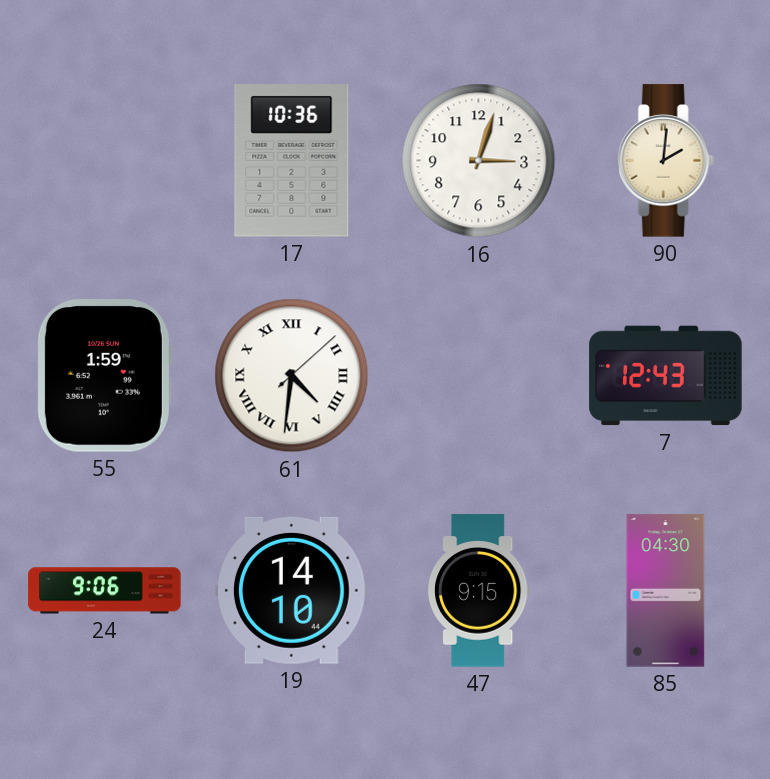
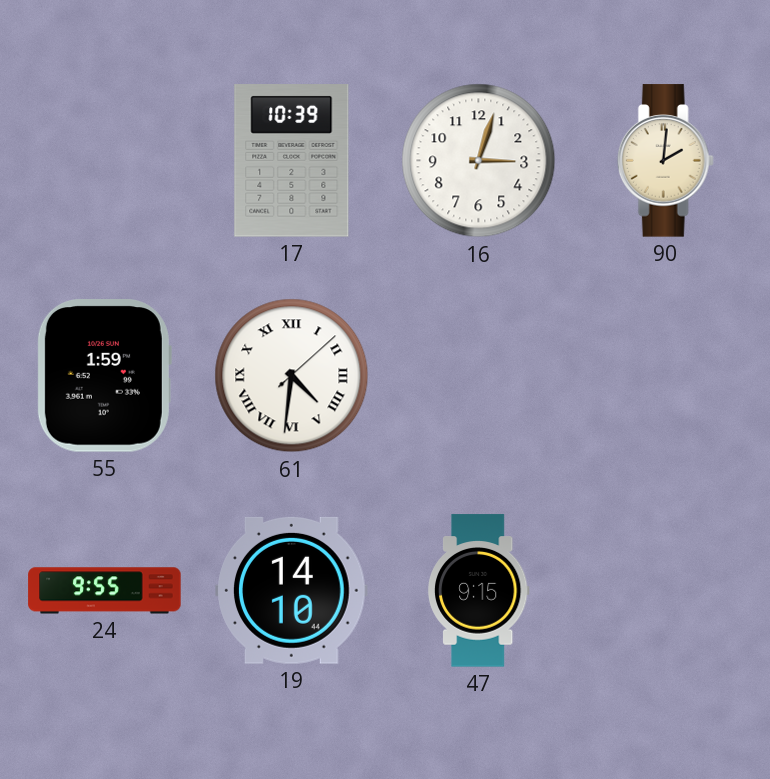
17: 10:36 -> 10:39
7: 12:43 -> none
24: 9:06 -> 9:55
85: 04:30 -> none
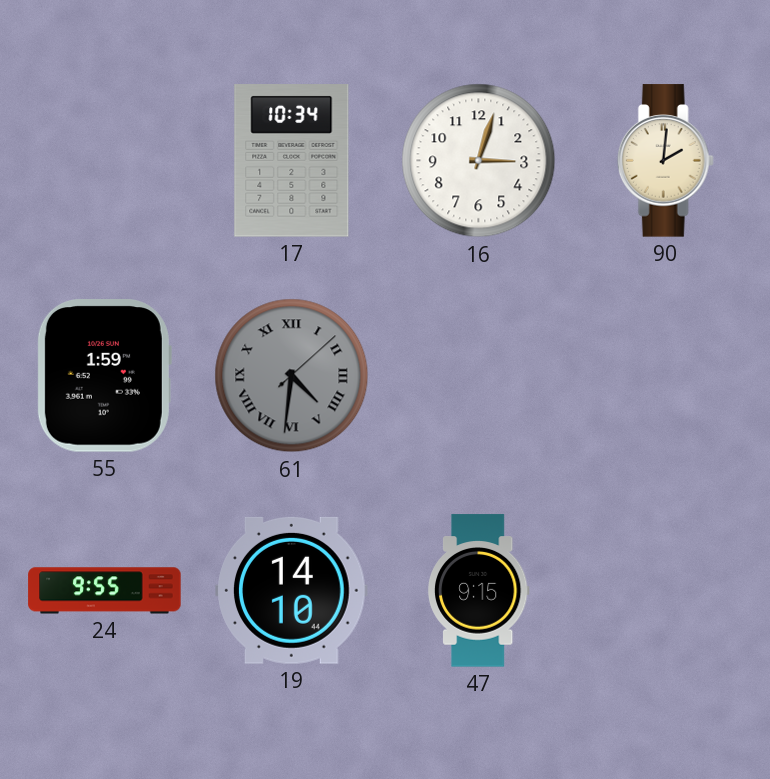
17: 10:39 -> 10:34
61 dial: white -> grey
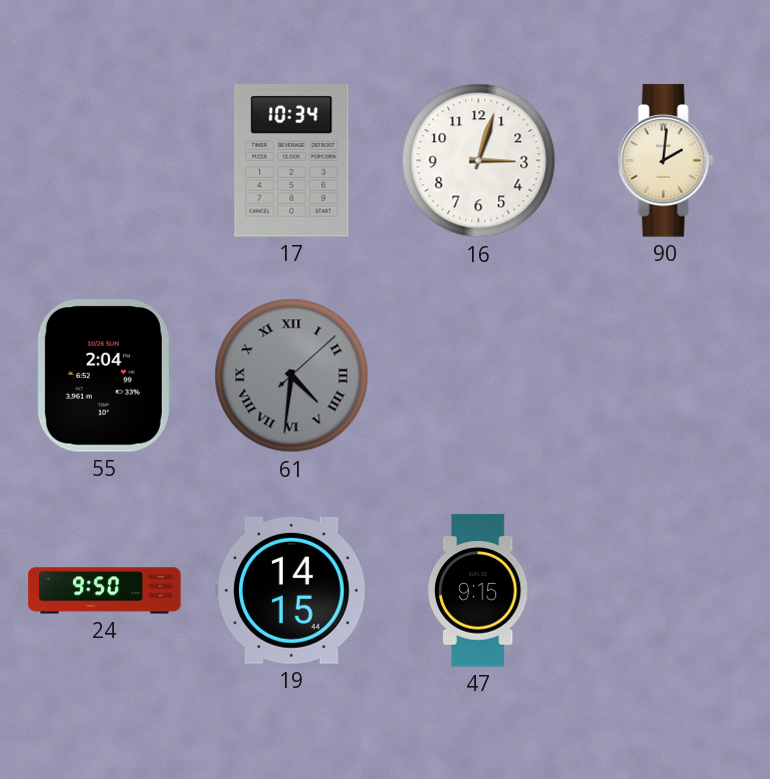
55: 1:59 -> 2:04
24: 9:55 -> 9:50
19: 14:10 -> 14:15
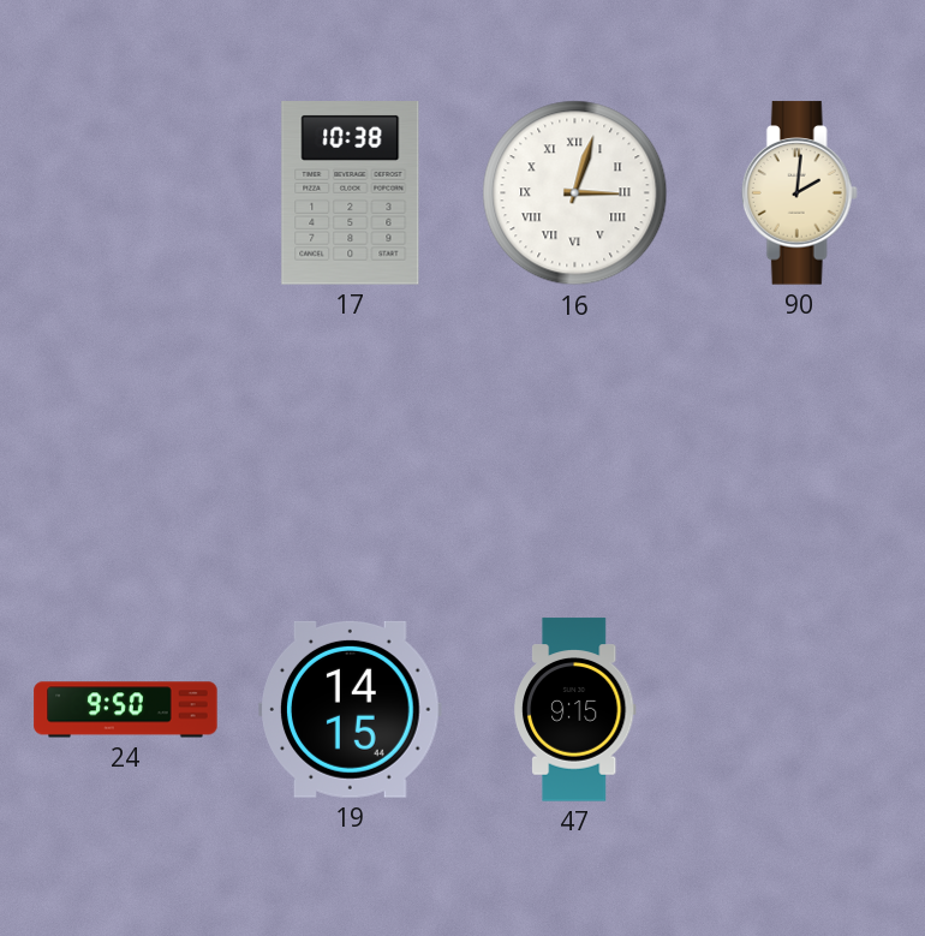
17: 10:34 -> 10:38
16 numerals: Arabic -> Roman
55: 2:04 -> none
61: 4:31 -> none
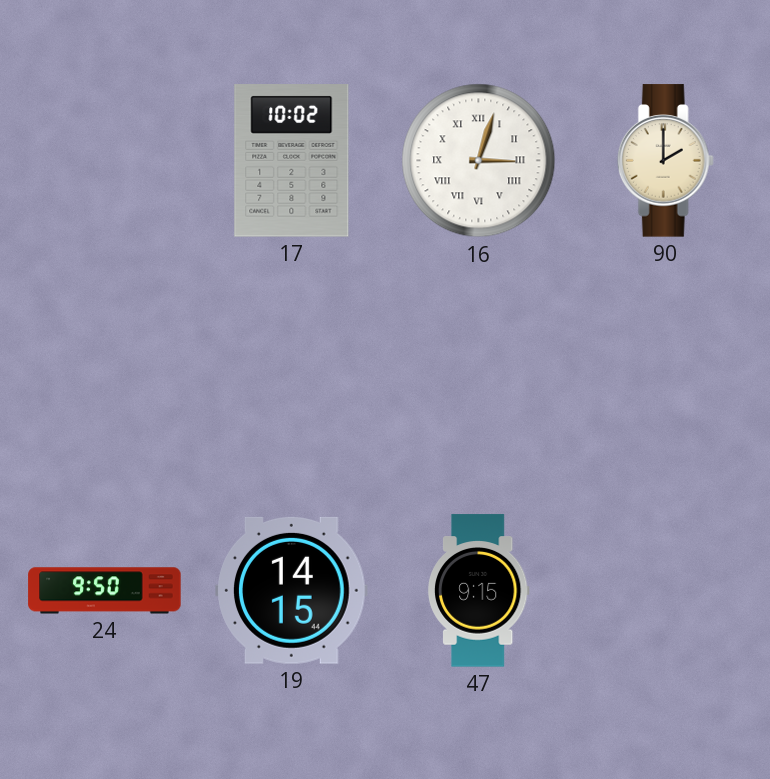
17: 10:38 -> 10:02
90: 2:01 -> 2:00
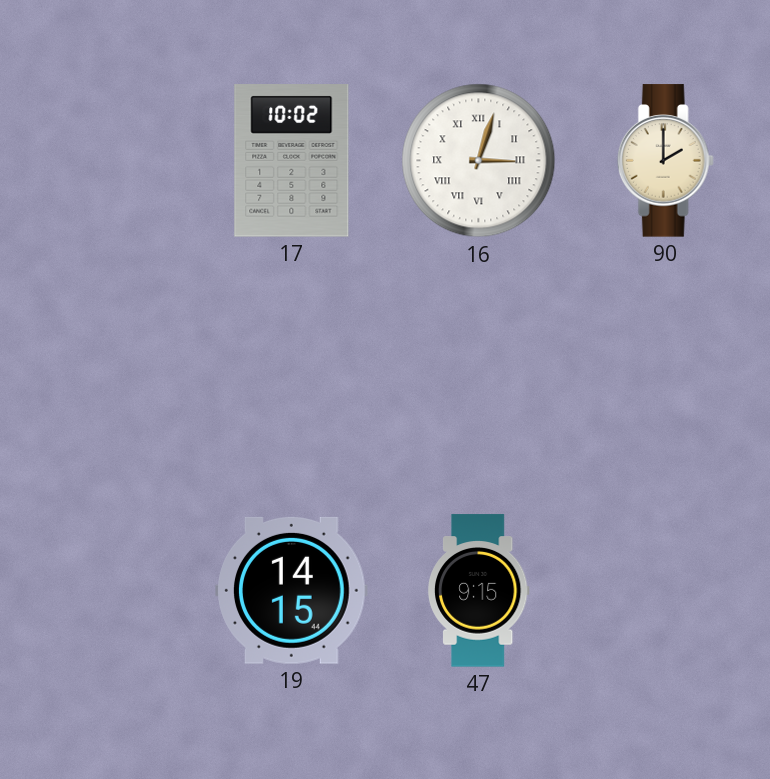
24: 9:50 -> none
